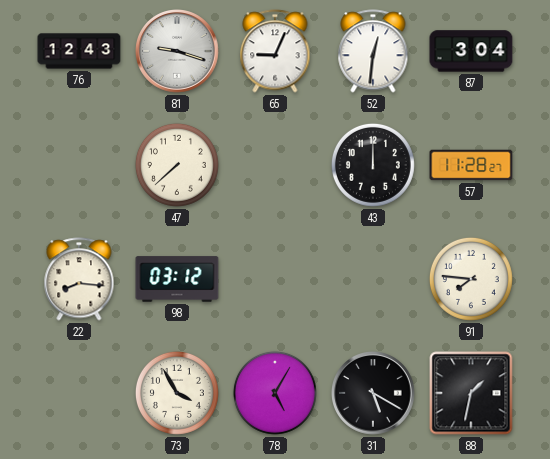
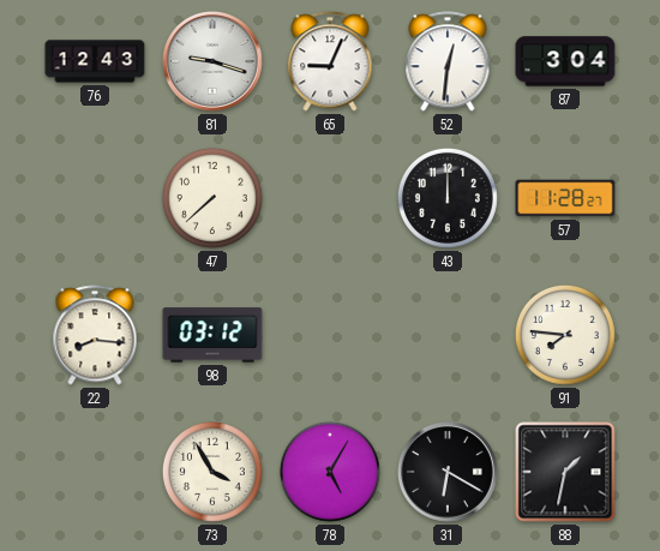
31: 5:20 -> 6:20
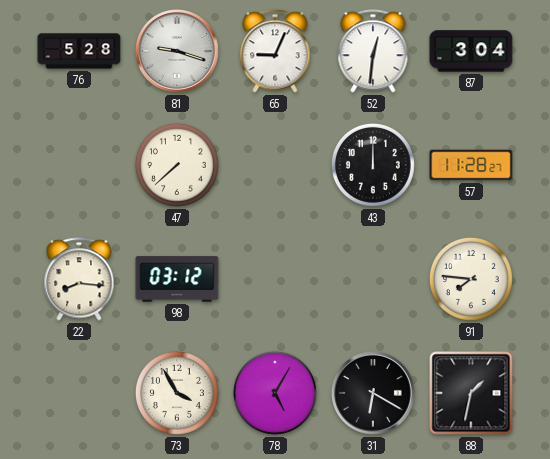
76: 12:43 -> 5:28
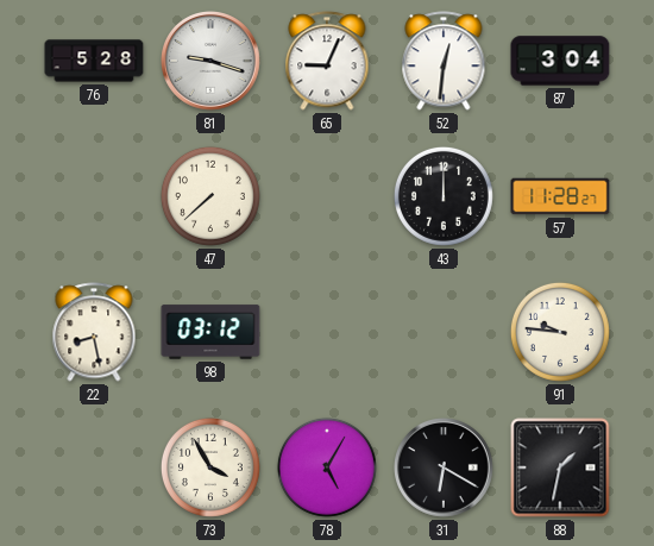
22: 8:16 -> 8:28
91: 7:46 -> 9:46
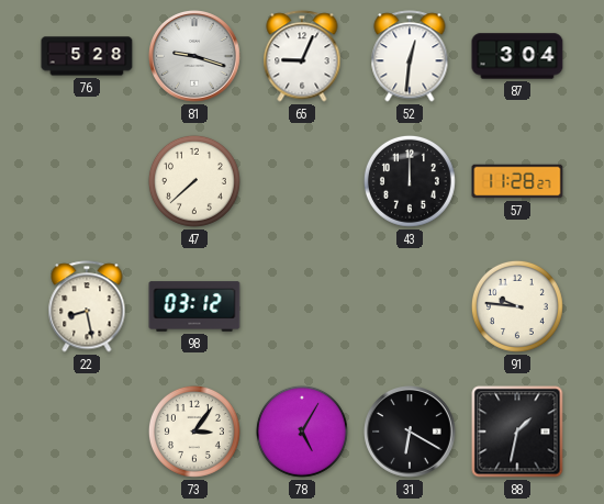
73: 3:55 -> 3:06
